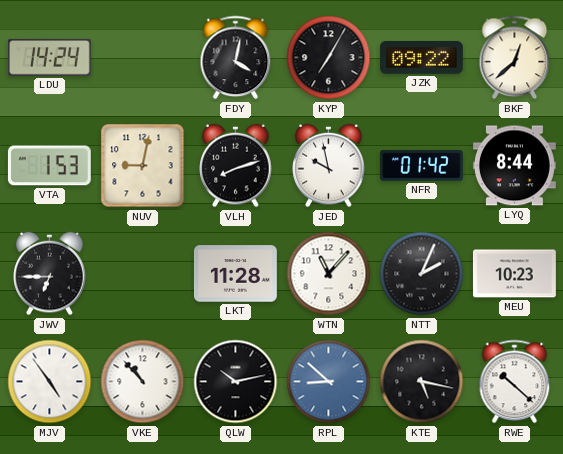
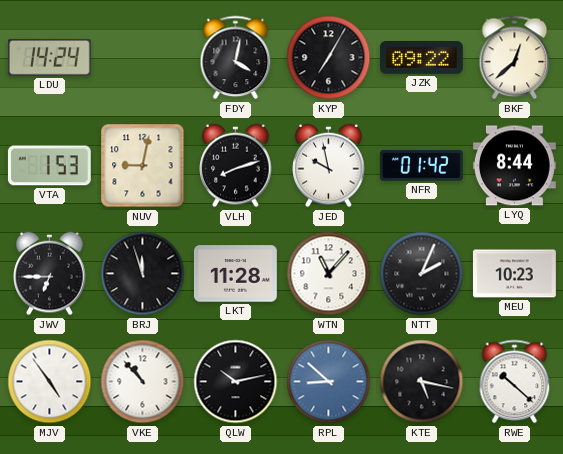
BRJ: none -> 11:57
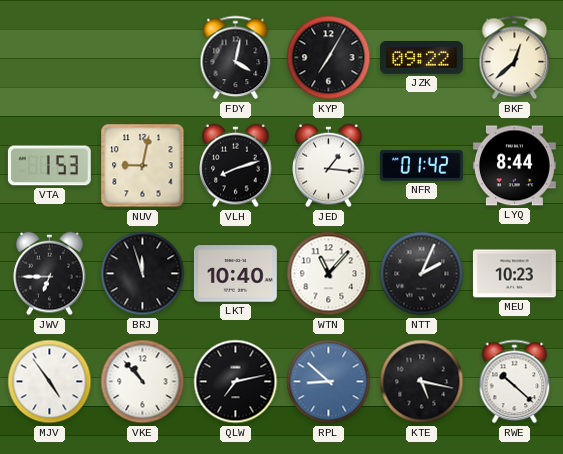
LDU: 14:24 -> none
JED: 9:58 -> 1:16
LKT: 11:28 -> 10:40
QLW: 10:13 -> 7:13
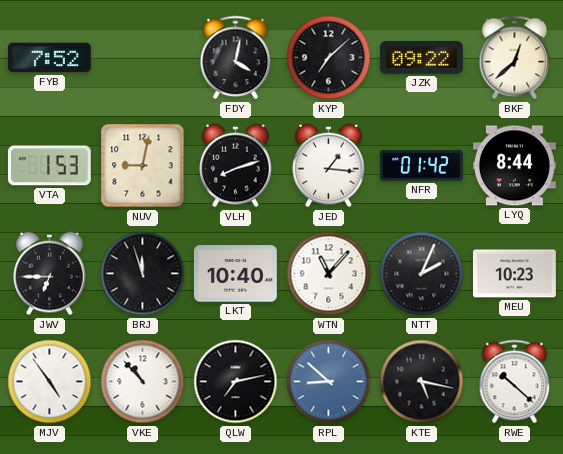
FYB: none -> 7:52
KYP: 7:05 -> 7:08
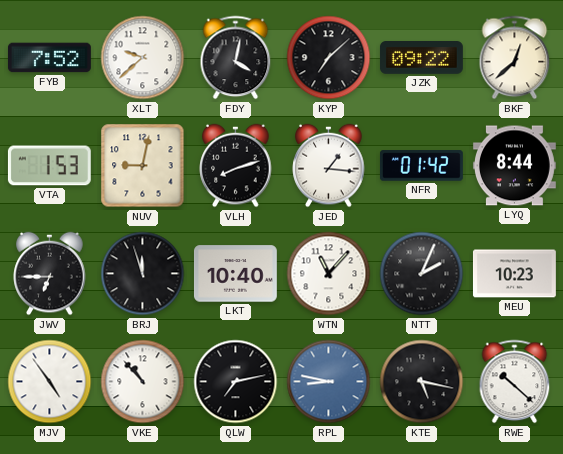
XLT: none -> 9:38
RPL: 8:52 -> 8:47
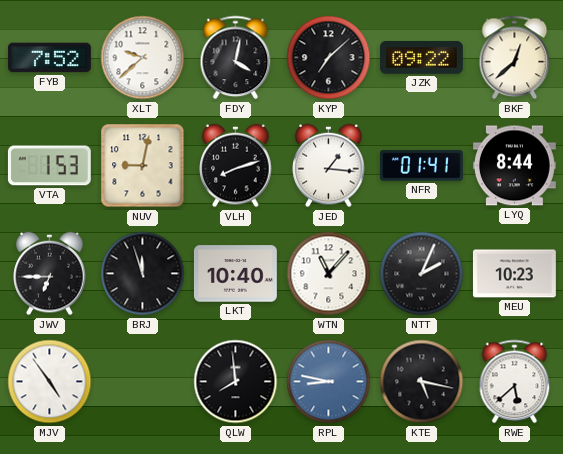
NFR: 01:42 -> 01:41
VKE: 10:53 -> none
QLW: 7:13 -> 7:59
RWE: 10:22 -> 5:38
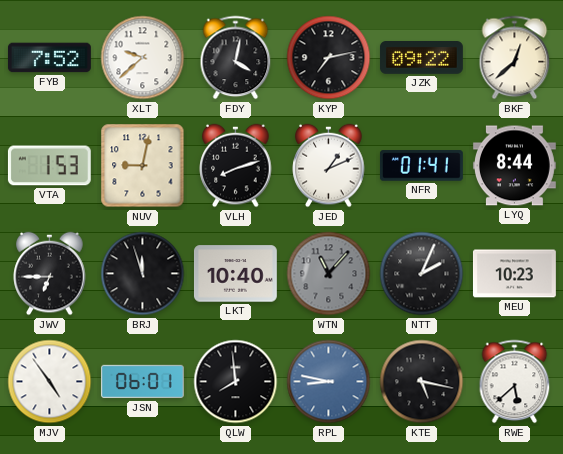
KYP: 7:08 -> 7:13
JED: 1:16 -> 1:11
WTN dial: white -> grey
JSN: none -> 06:01
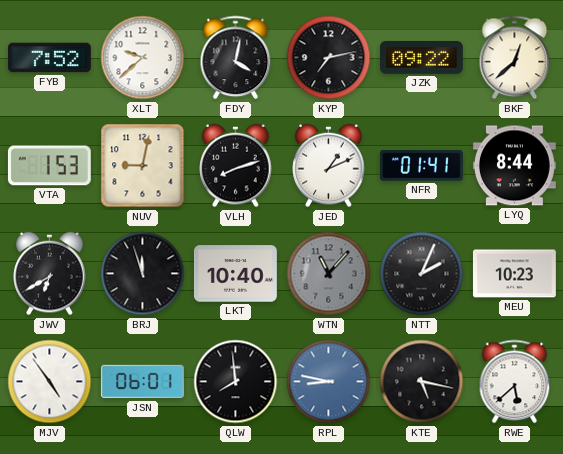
JWV: 6:45 -> 6:40
